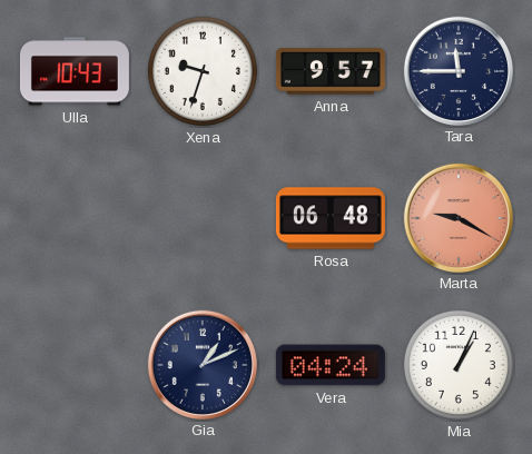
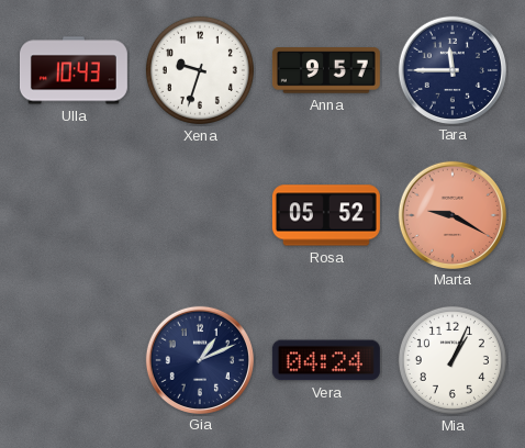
Rosa: 06:48 -> 05:52
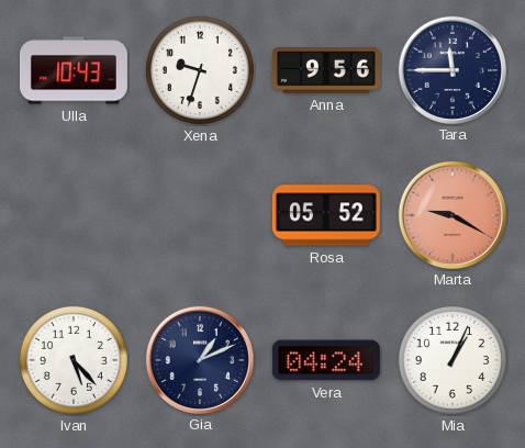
Anna: 9:57 -> 9:56
Ivan: none -> 5:23
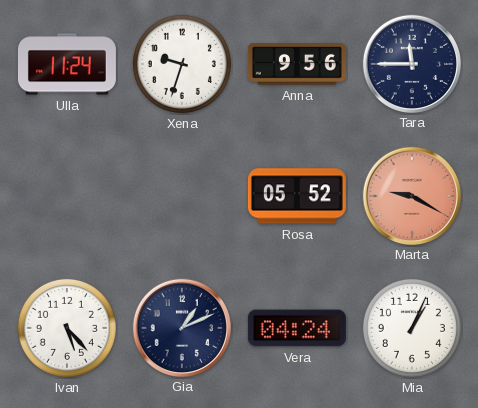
Ulla: 10:43 -> 11:24
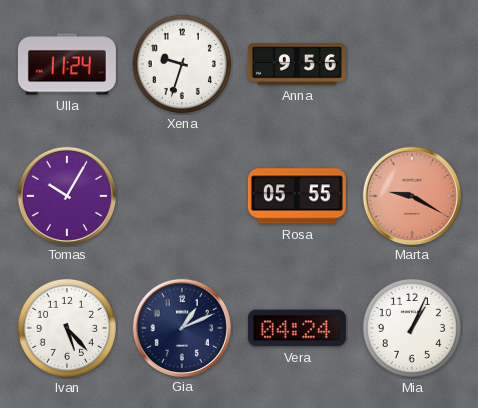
Tara: 11:45 -> none
Tomas: none -> 10:05
Rosa: 05:52 -> 05:55
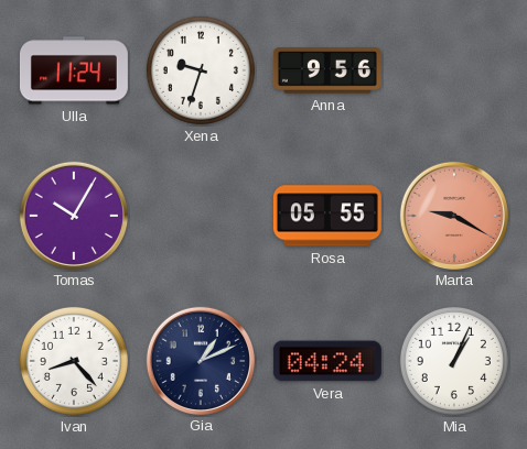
Ivan: 5:23 -> 8:23
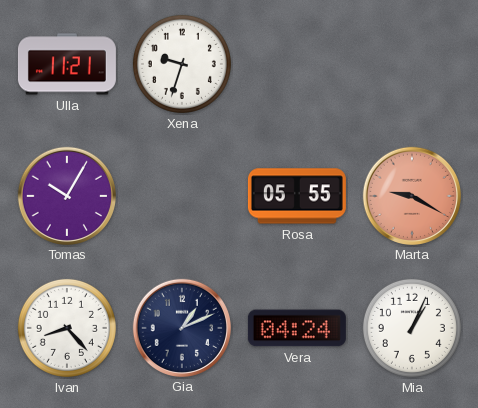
Ulla: 11:24 -> 11:21
Anna: 9:56 -> none
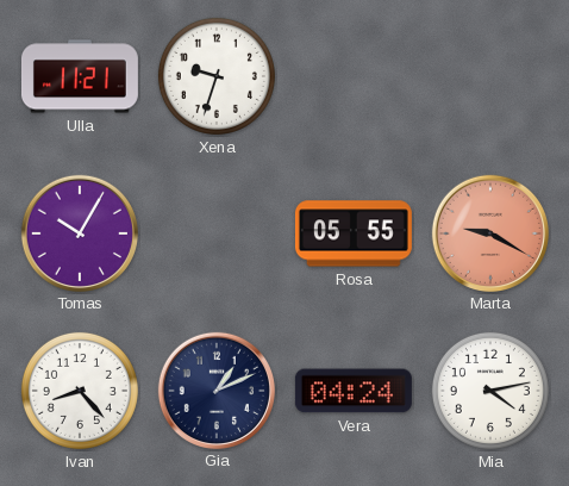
Mia: 1:04 -> 4:13
